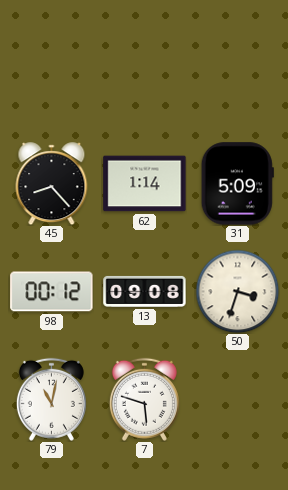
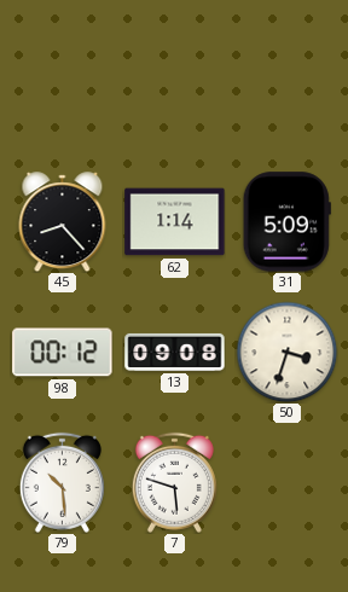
79: 11:02 -> 10:29
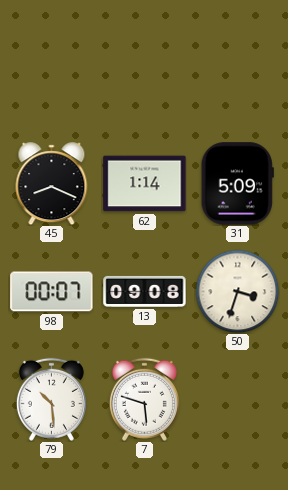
45: 8:23 -> 8:19
98: 00:12 -> 00:07
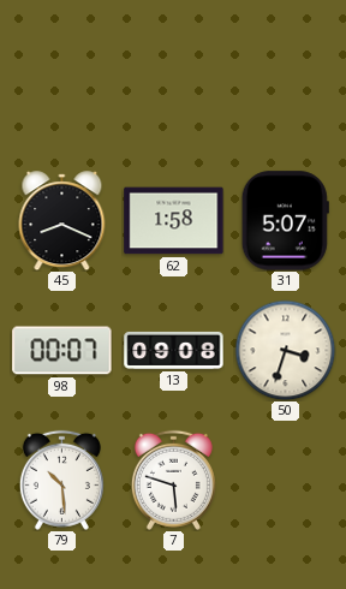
62: 1:14 -> 1:58
31: 5:09 -> 5:07
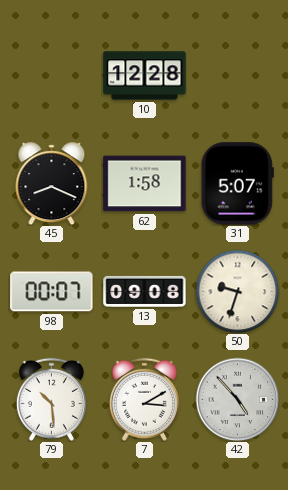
10: none -> 12:28
50: 3:33 -> 9:33
7: 5:48 -> 3:10
42: none -> 4:53
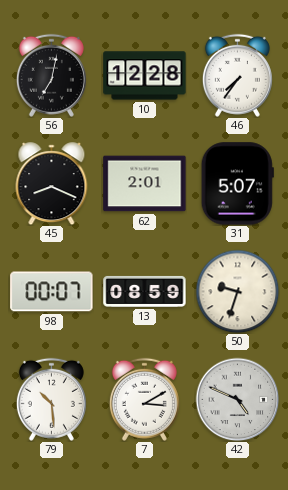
56: none -> 7:02
46: none -> 7:36
62: 1:58 -> 2:01
13: 09:08 -> 08:59
42: 4:53 -> 4:49
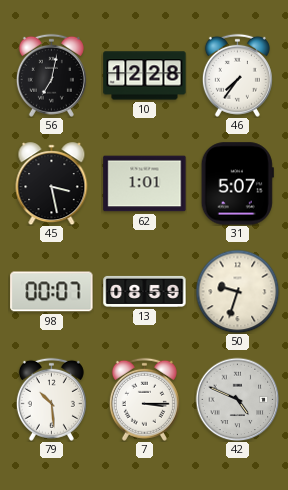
45: 8:19 -> 3:28
62: 2:01 -> 1:01
7: 3:10 -> 3:15
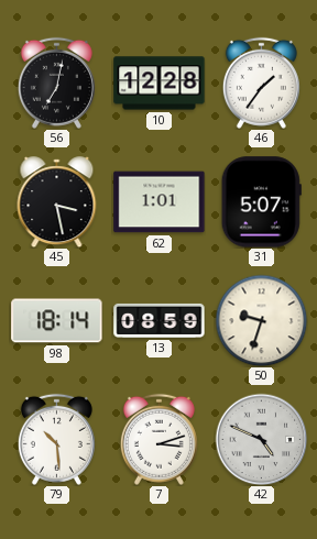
46: 7:36 -> 1:36
98: 00:07 -> 18:14
7: 3:15 -> 3:12
